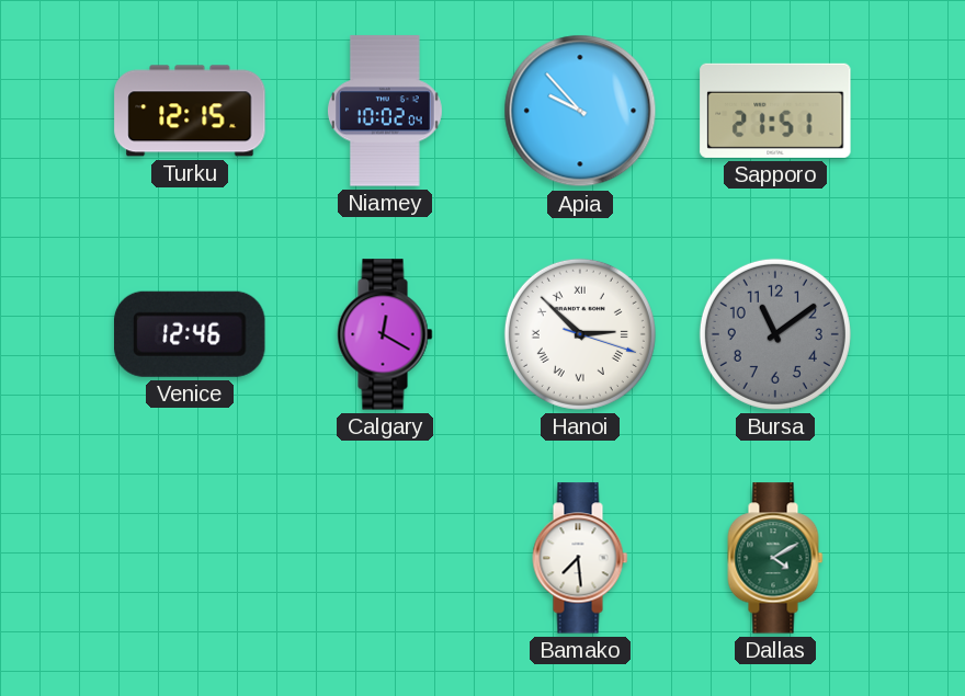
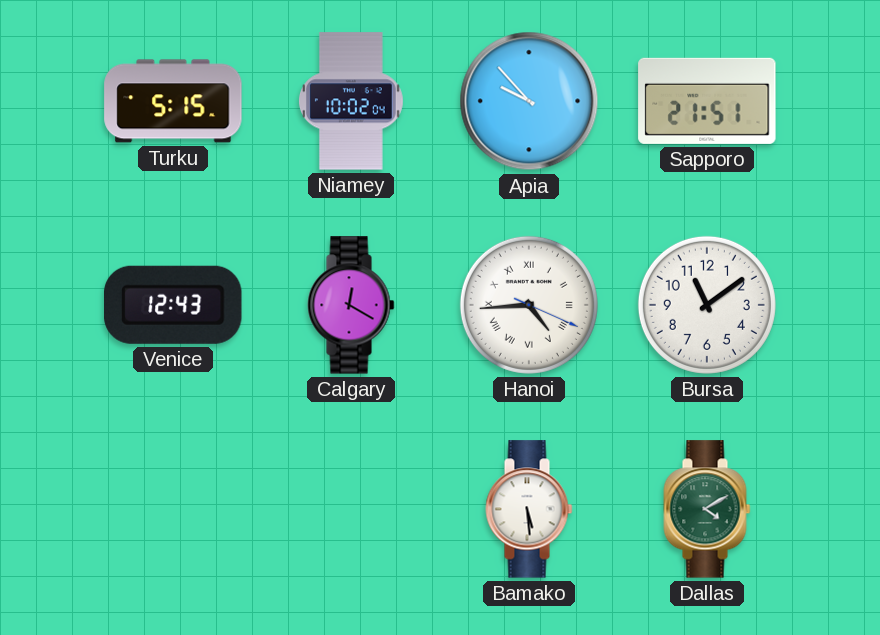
Turku: 12:15 -> 5:15
Venice: 12:46 -> 12:43
Hanoi: 2:52 -> 4:44
Bursa dial: grey -> white
Bamako: 7:29 -> 5:29
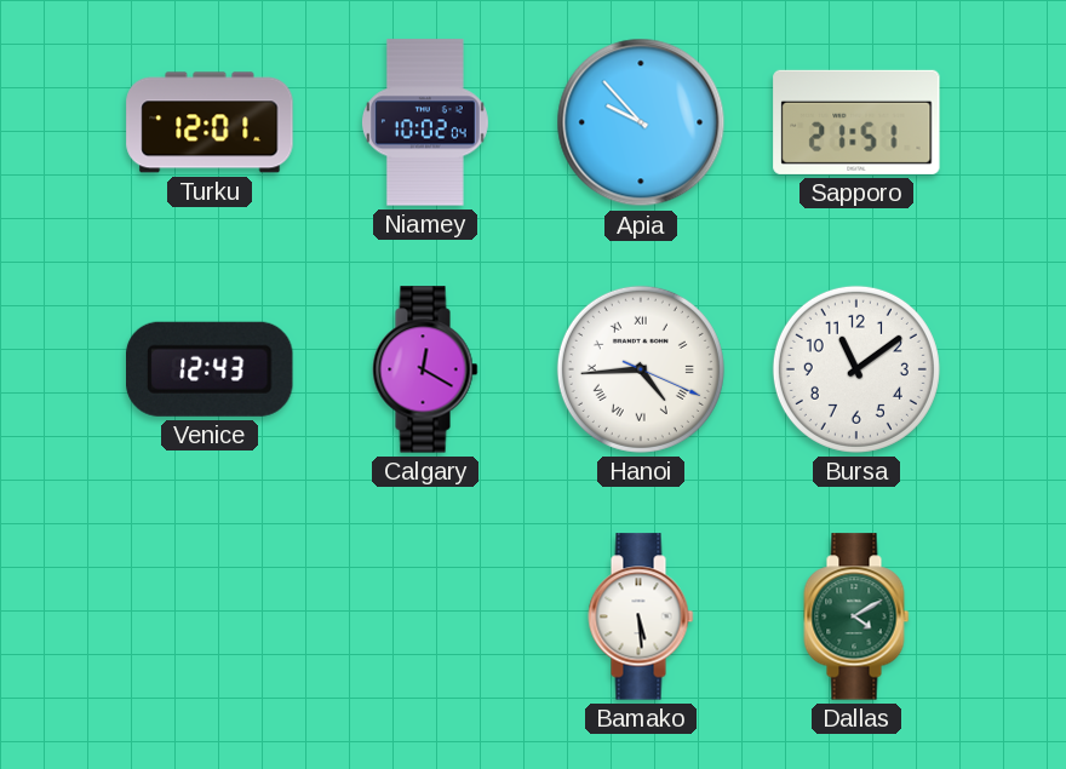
Turku: 5:15 -> 12:01
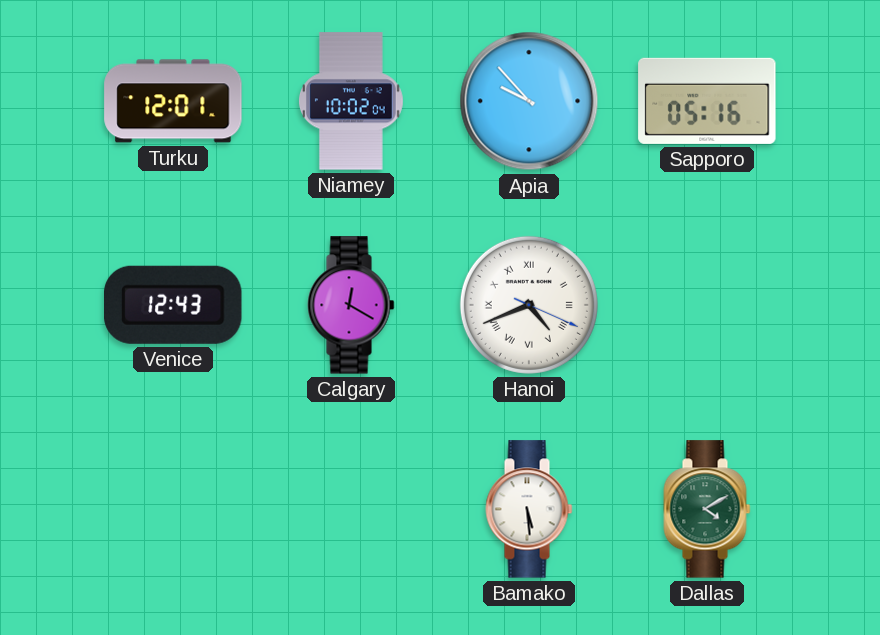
Sapporo: 21:51 -> 05:16
Hanoi: 4:44 -> 4:41
Bursa: 11:09 -> none
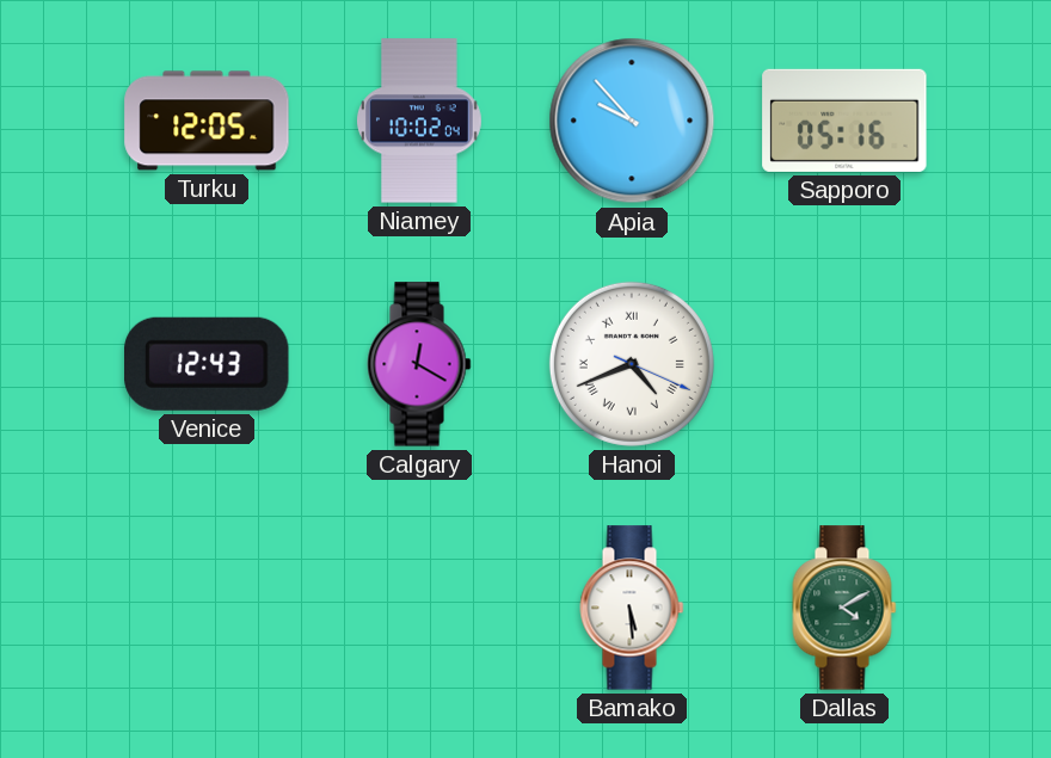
Turku: 12:01 -> 12:05
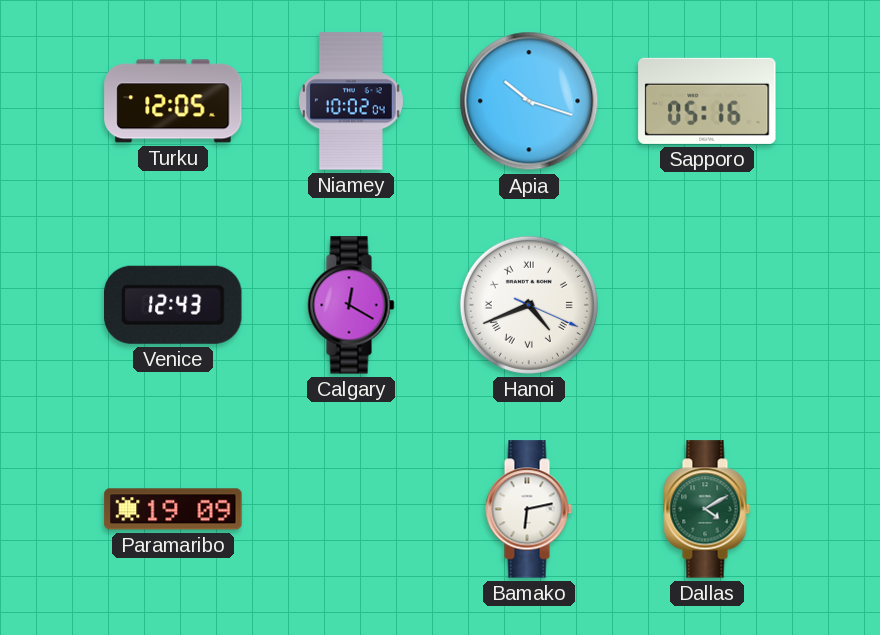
Apia: 9:53 -> 10:18
Paramaribo: none -> 19:09
Bamako: 5:29 -> 6:13
